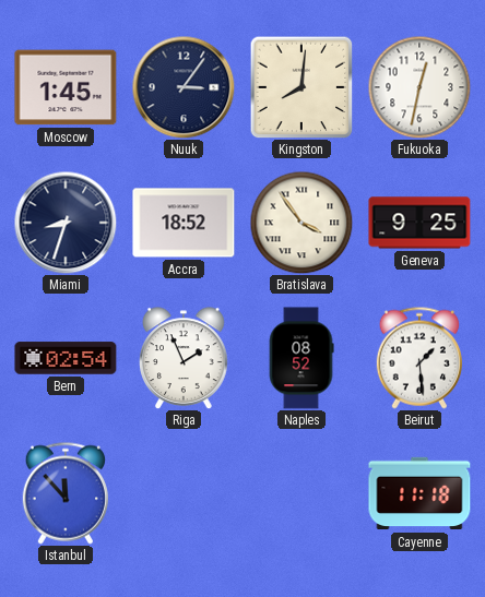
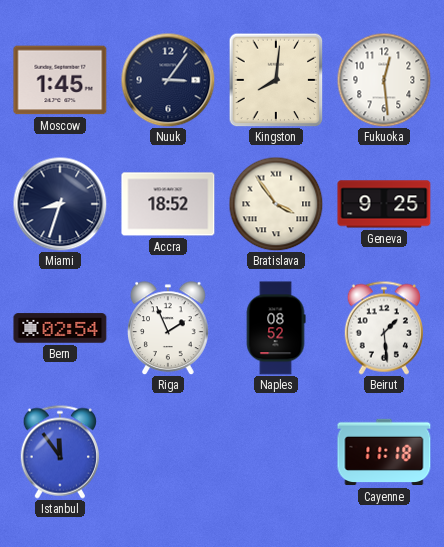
Fukuoka: 12:32 -> 12:29
Istanbul: 11:53 -> 11:54
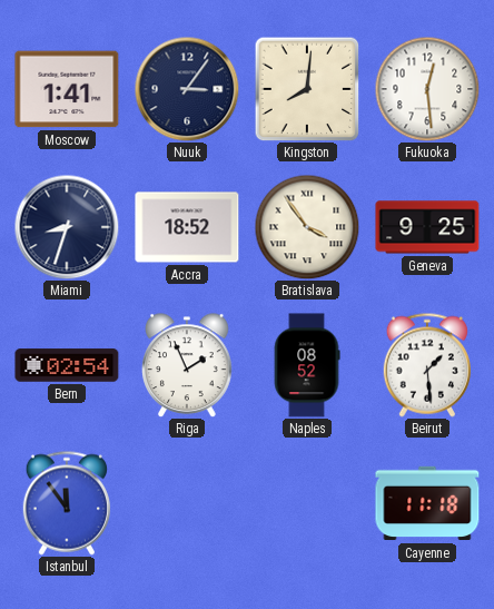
Moscow: 1:45 -> 1:41
